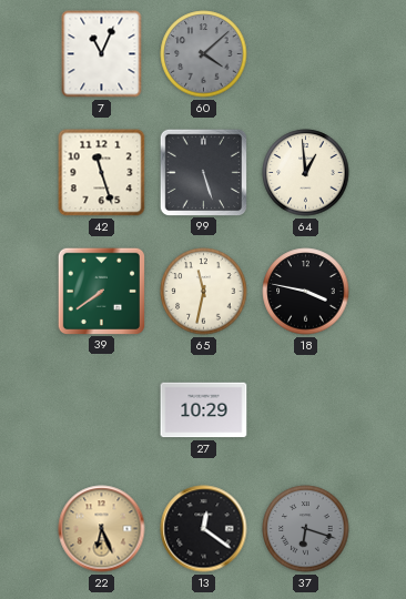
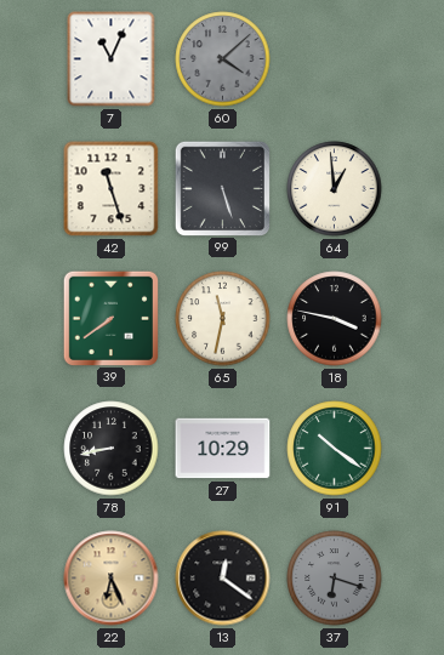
78: none -> 8:43
91: none -> 10:21
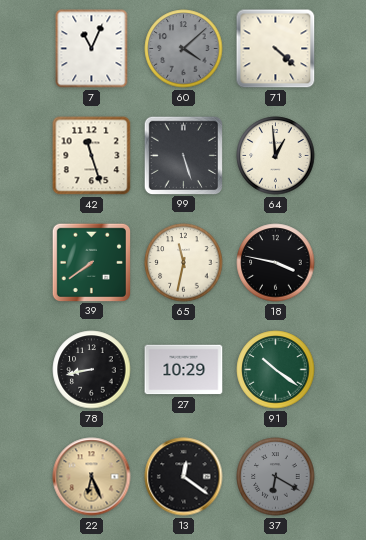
71: none -> 4:22
37: 6:18 -> 6:20
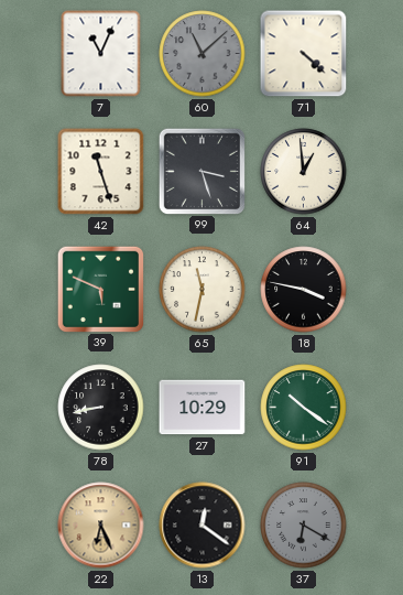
60: 4:08 -> 11:08
99: 5:27 -> 3:27
39: 7:39 -> 5:49
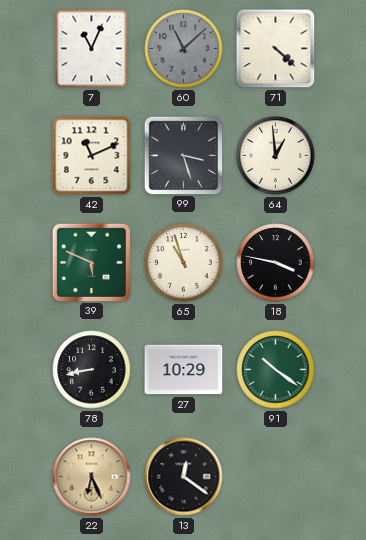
42: 11:27 -> 11:11
65: 11:32 -> 10:57
37: 6:20 -> none
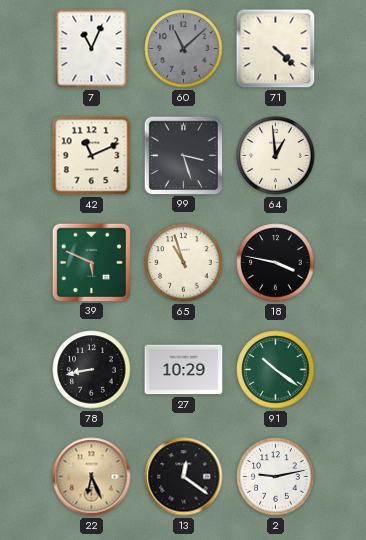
2: none -> 9:13
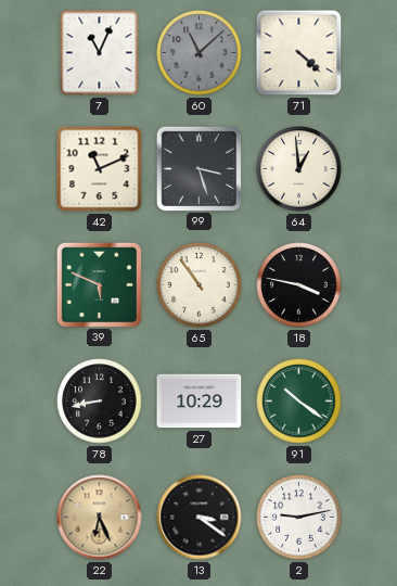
65: 10:57 -> 10:54
13: 12:21 -> 3:21
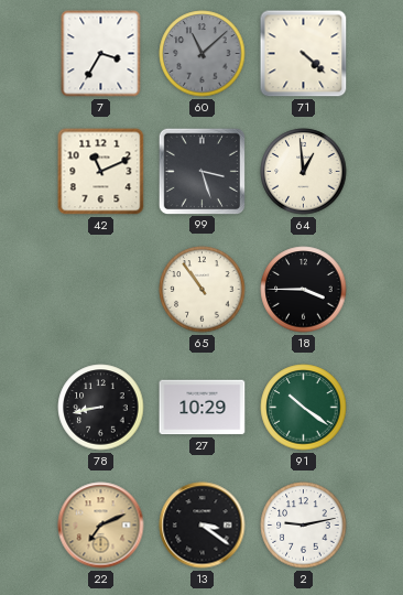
7: 11:04 -> 3:35
39: 5:49 -> none
18: 3:47 -> 3:45
22: 6:26 -> 7:11
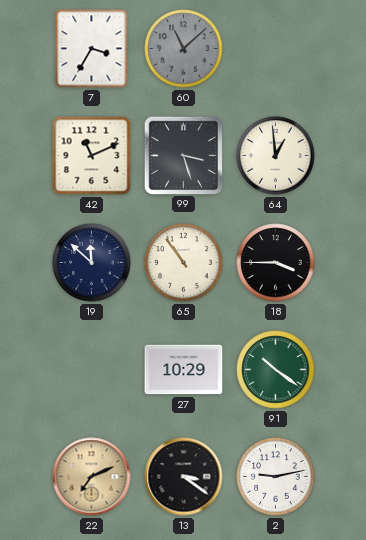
71: 4:22 -> none
19: none -> 11:52
78: 8:43 -> none
